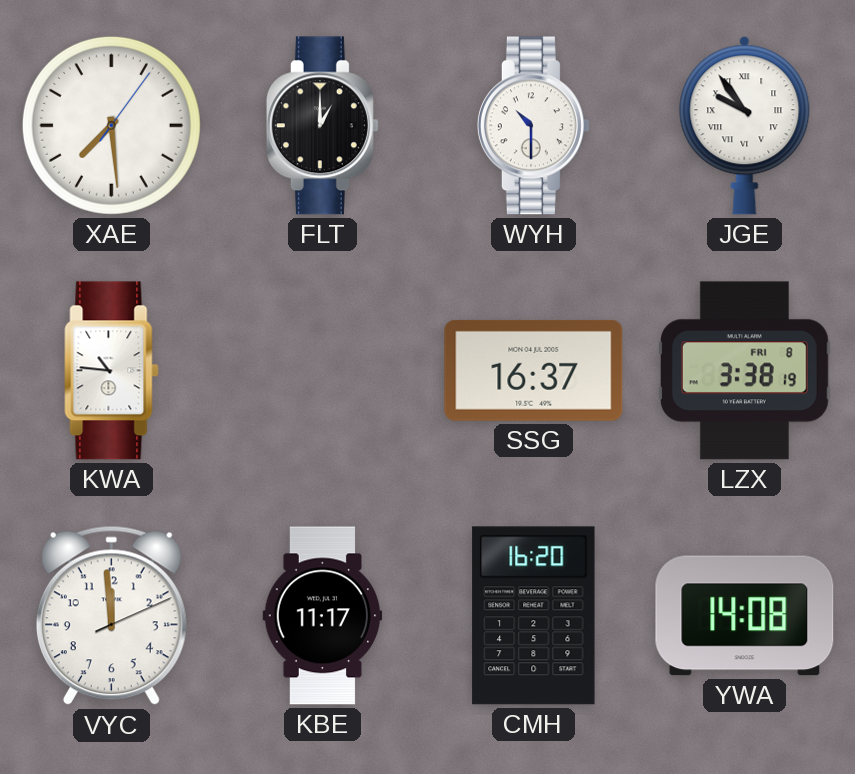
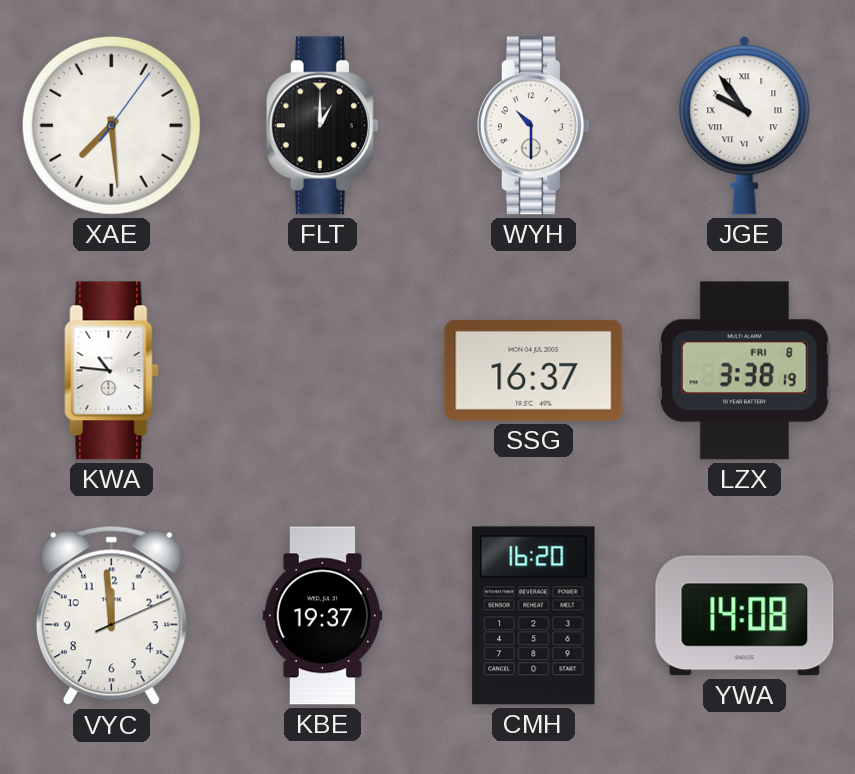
KBE: 11:17 -> 19:37
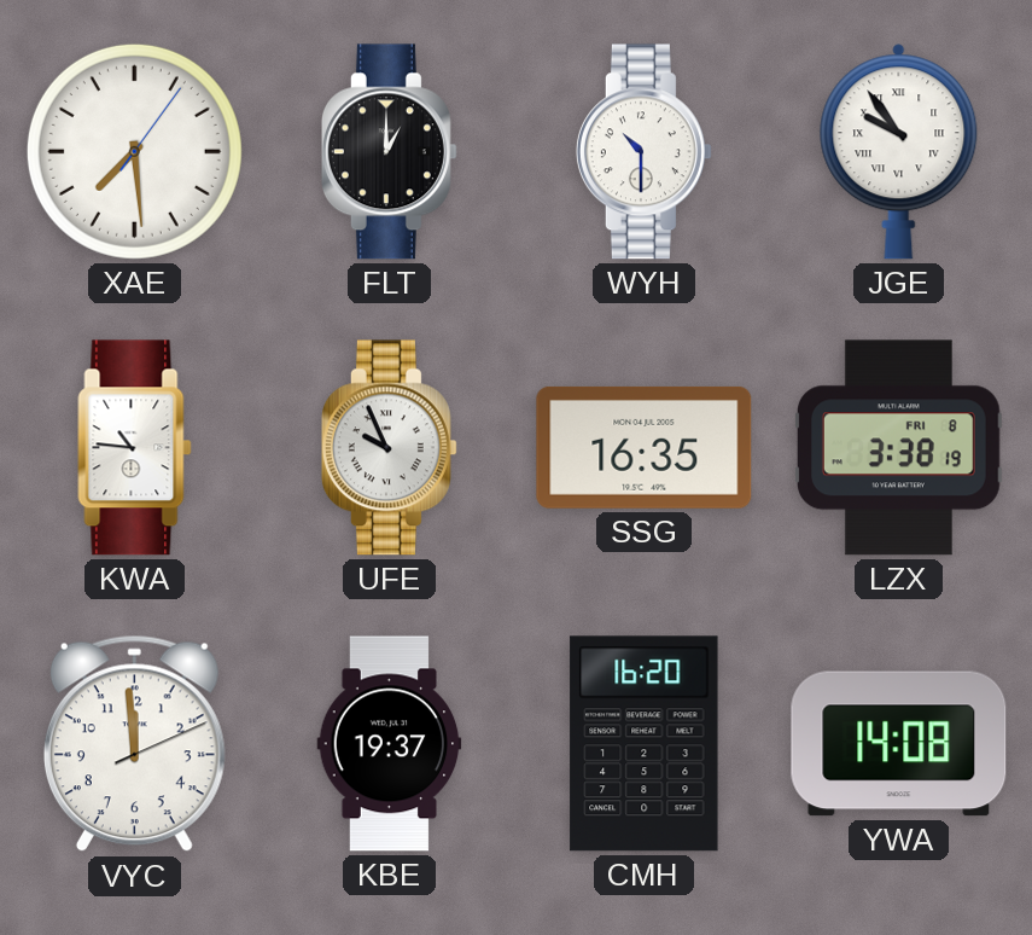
UFE: none -> 9:56
SSG: 16:37 -> 16:35
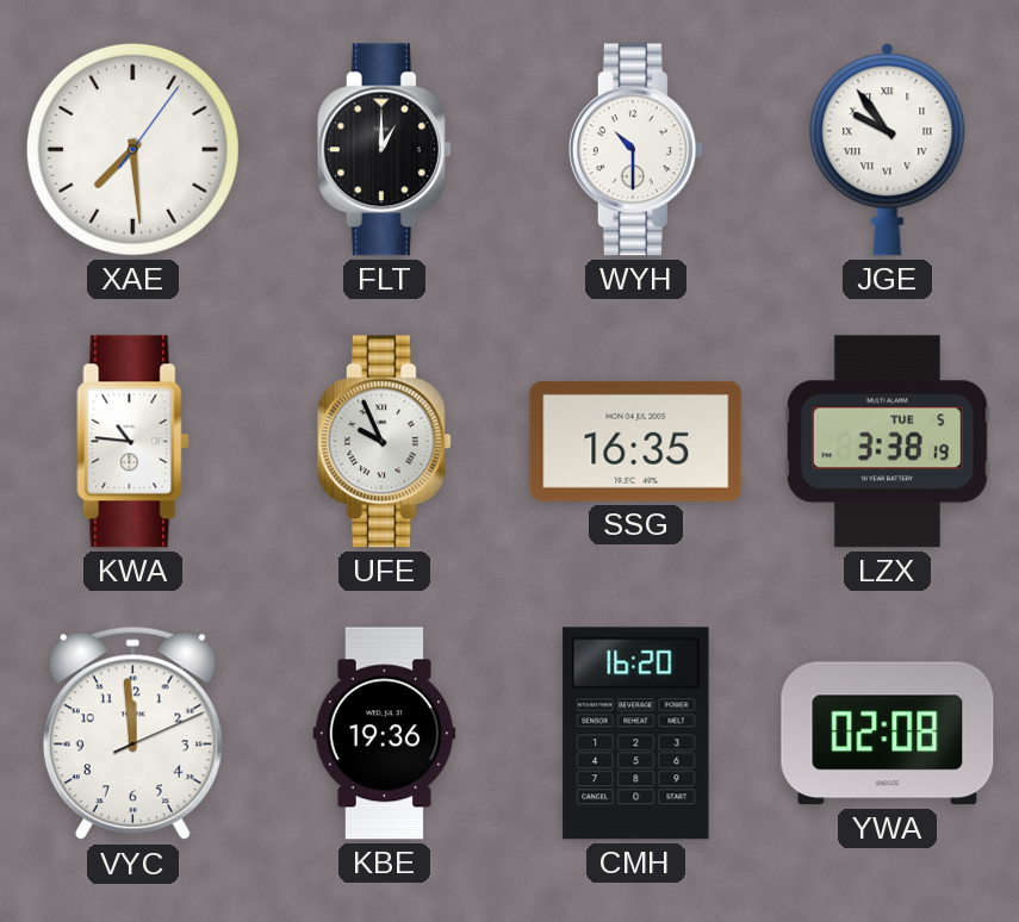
LZX date: FRI 8 -> TUE 5
KBE: 19:37 -> 19:36
YWA: 14:08 -> 02:08
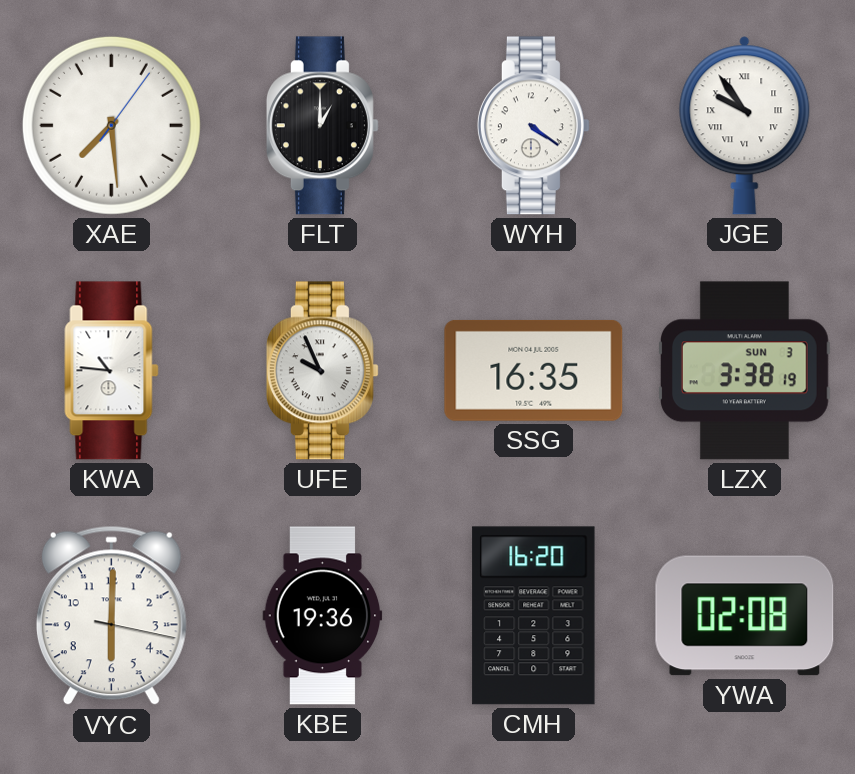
WYH: 10:30 -> 4:21
LZX date: TUE 5 -> SUN 3
VYC: 11:59 -> 6:00
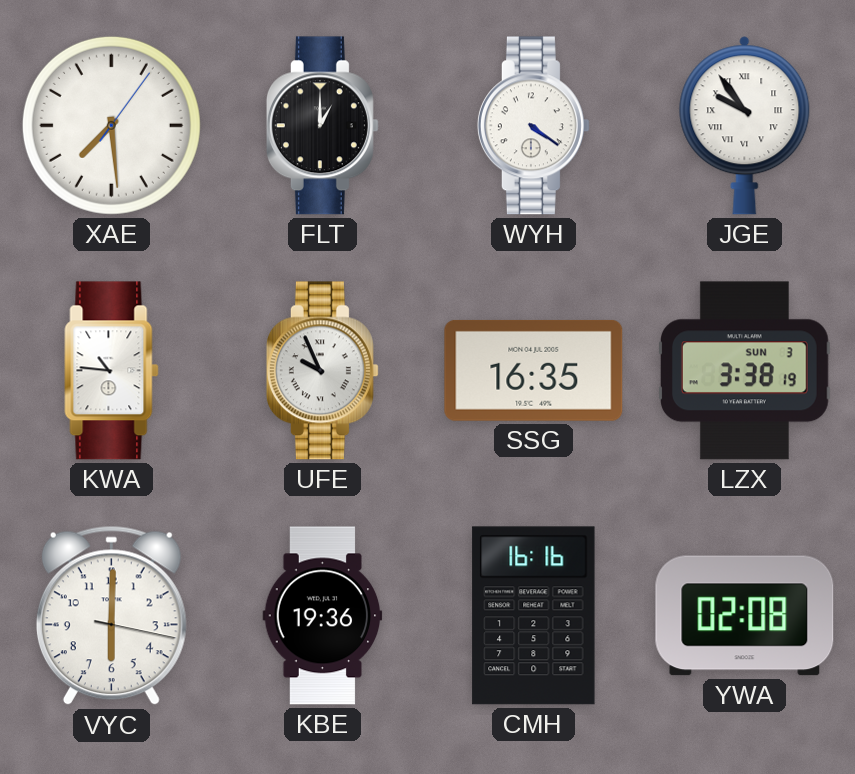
CMH: 16:20 -> 16:16
